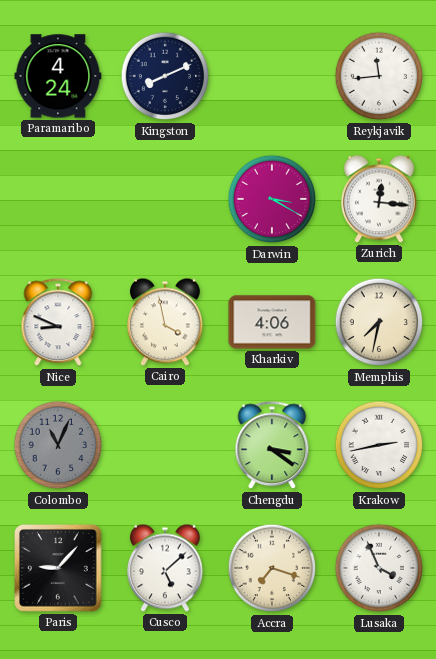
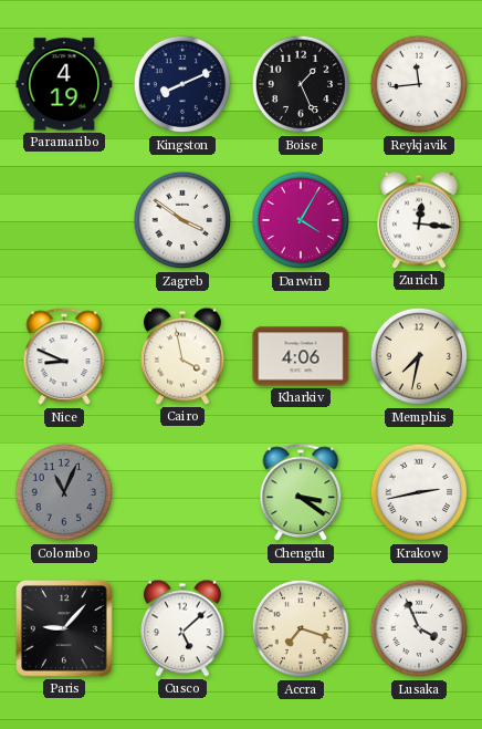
Paramaribo: 4:24 -> 4:19
Boise: none -> 1:26
Zagreb: none -> 3:51
Darwin: 3:20 -> 4:05
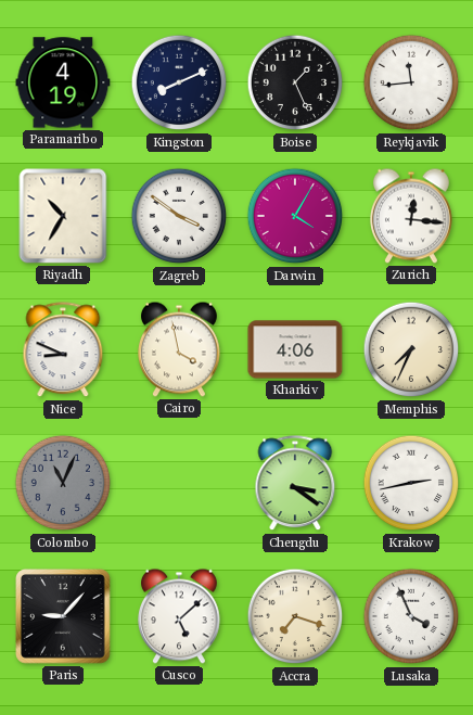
Riyadh: none -> 10:35
Memphis: 7:32 -> 7:34
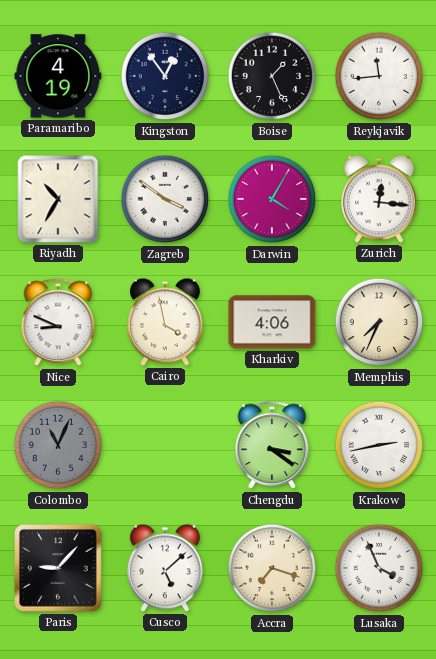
Kingston: 8:11 -> 12:54
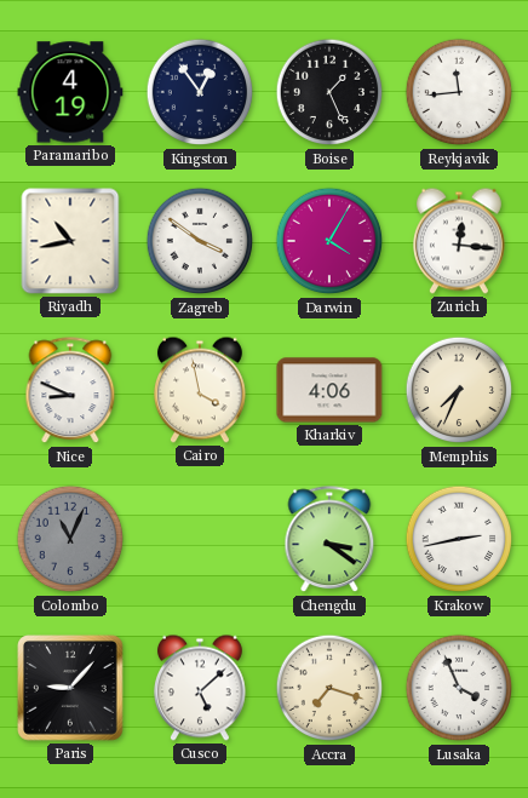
Riyadh: 10:35 -> 10:43
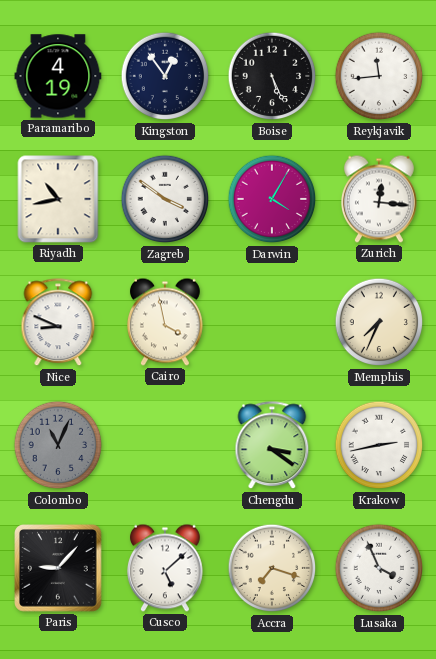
Boise: 1:26 -> 5:26
Kharkiv: 4:06 -> none
